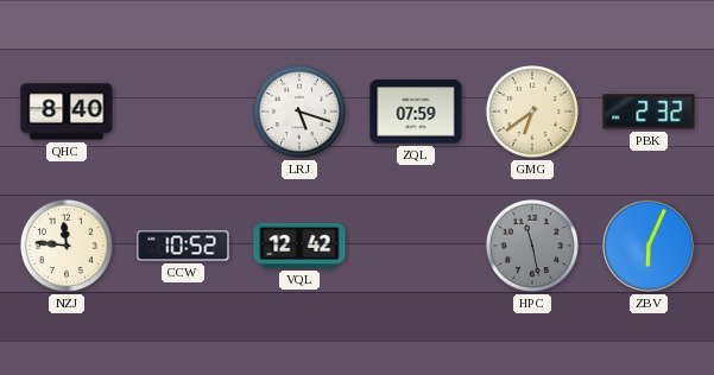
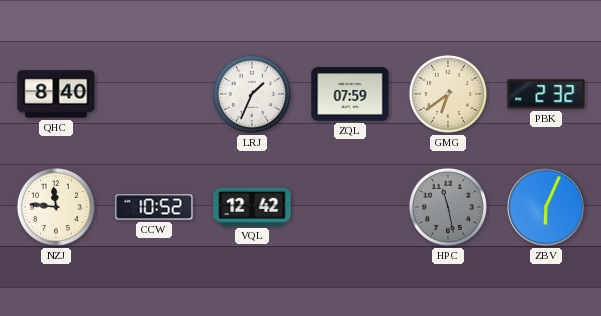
LRJ: 5:18 -> 1:34
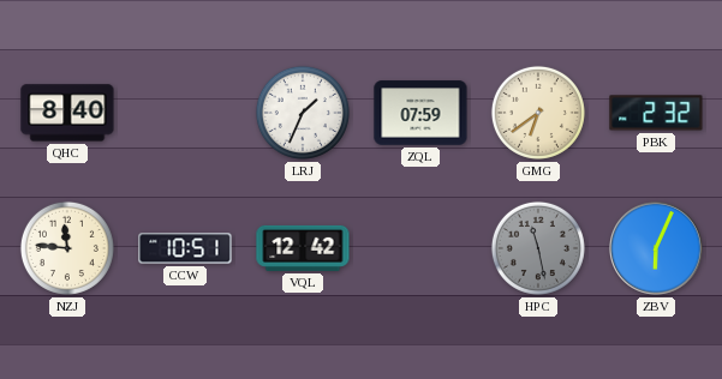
CCW: 10:52 -> 10:51
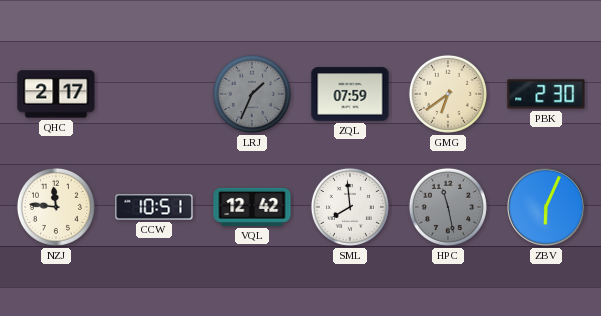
QHC: 8:40 -> 2:17
LRJ dial: white -> grey
PBK: 2:32 -> 2:30
SML: none -> 7:59
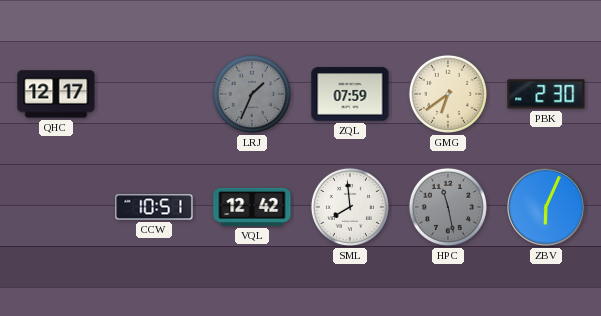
QHC: 2:17 -> 12:17
NZJ: 11:46 -> none
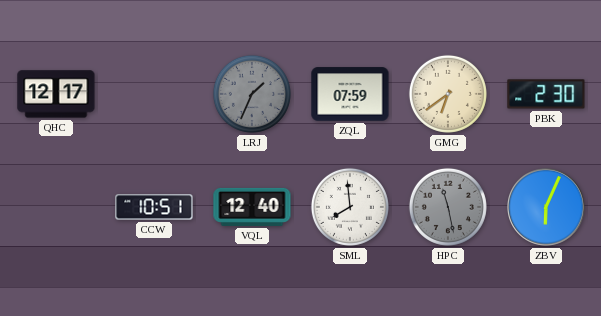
VQL: 12:42 -> 12:40
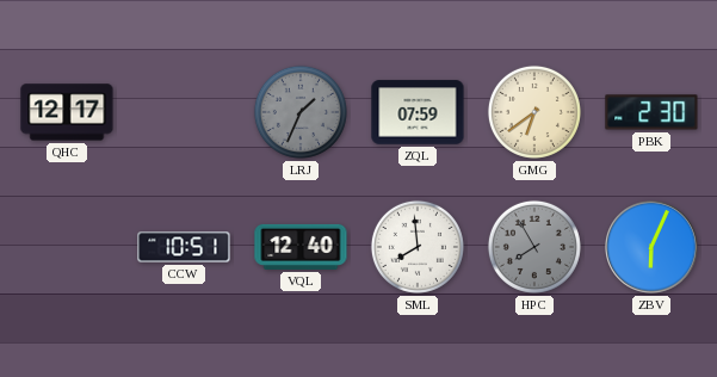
HPC: 11:28 -> 7:55
